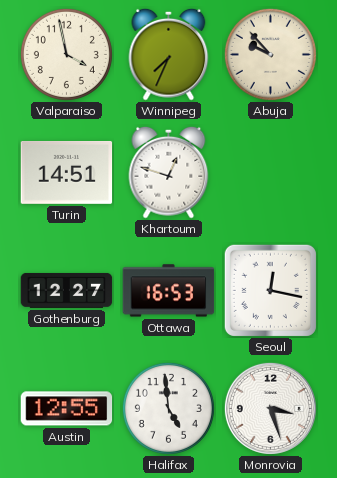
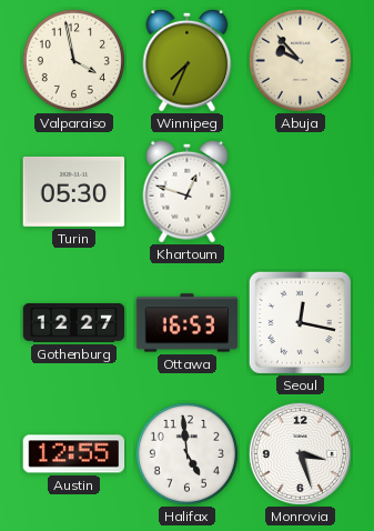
Turin: 14:51 -> 05:30
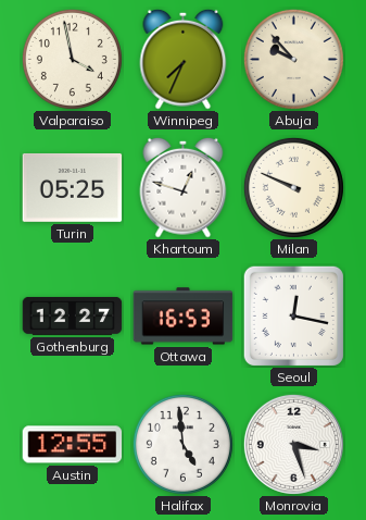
Turin: 05:30 -> 05:25
Milan: none -> 9:49
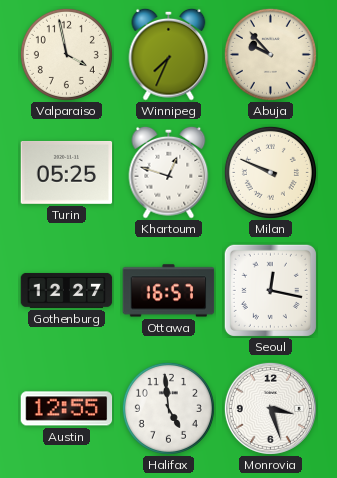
Ottawa: 16:53 -> 16:57
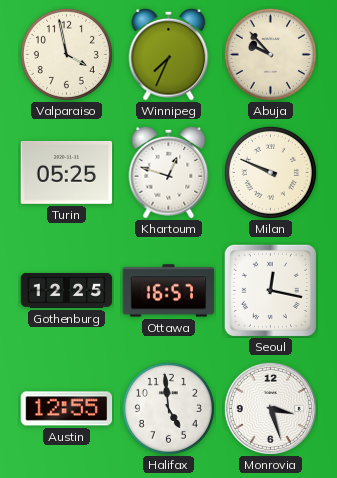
Gothenburg: 12:27 -> 12:25
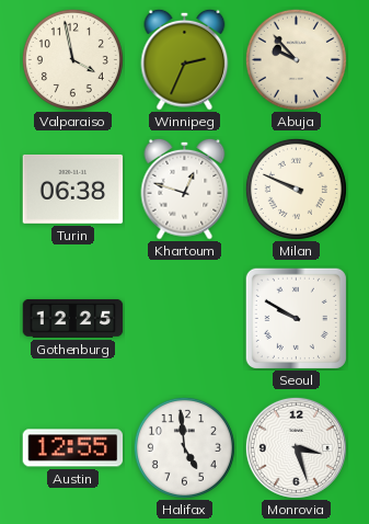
Winnipeg: 7:34 -> 2:34
Turin: 05:25 -> 06:38
Ottawa: 16:57 -> none
Seoul: 12:17 -> 9:50
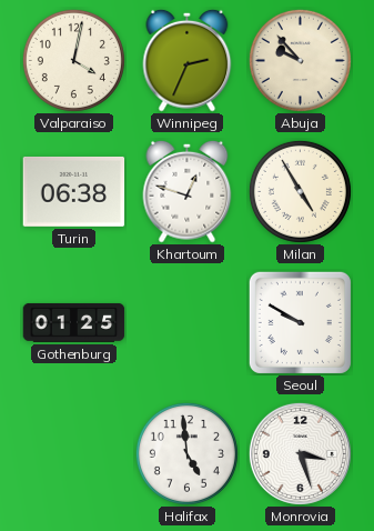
Valparaiso: 3:58 -> 4:02
Milan: 9:49 -> 4:55
Gothenburg: 12:25 -> 01:25
Austin: 12:55 -> none
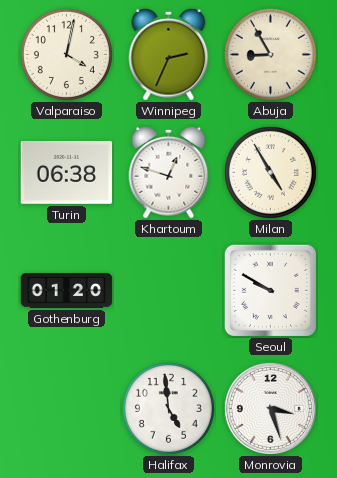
Abuja: 9:53 -> 8:55
Gothenburg: 01:25 -> 01:20
